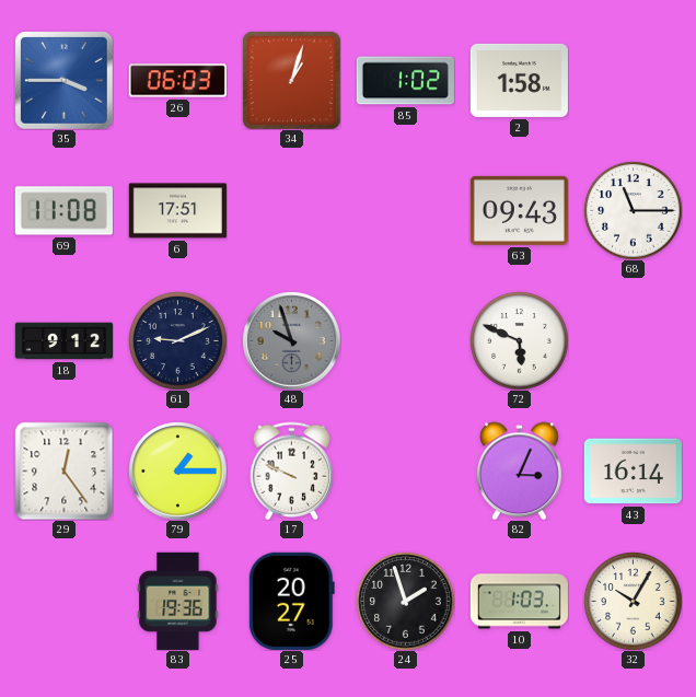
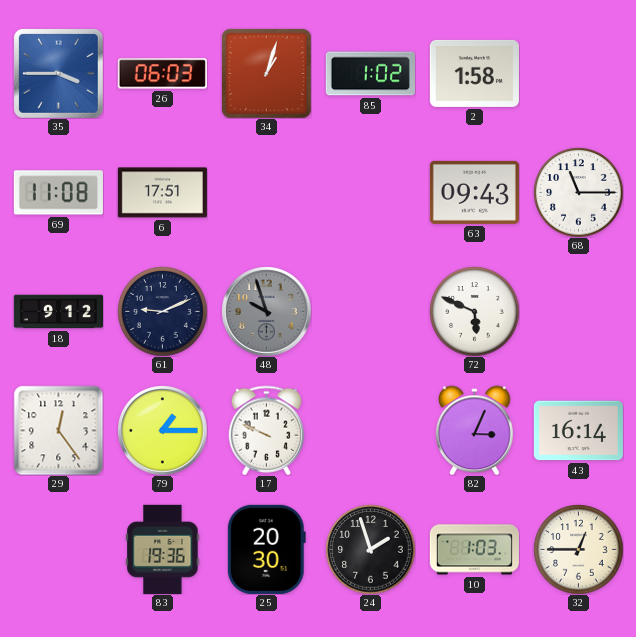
25: 20:27 -> 20:30
32: 10:05 -> 12:45
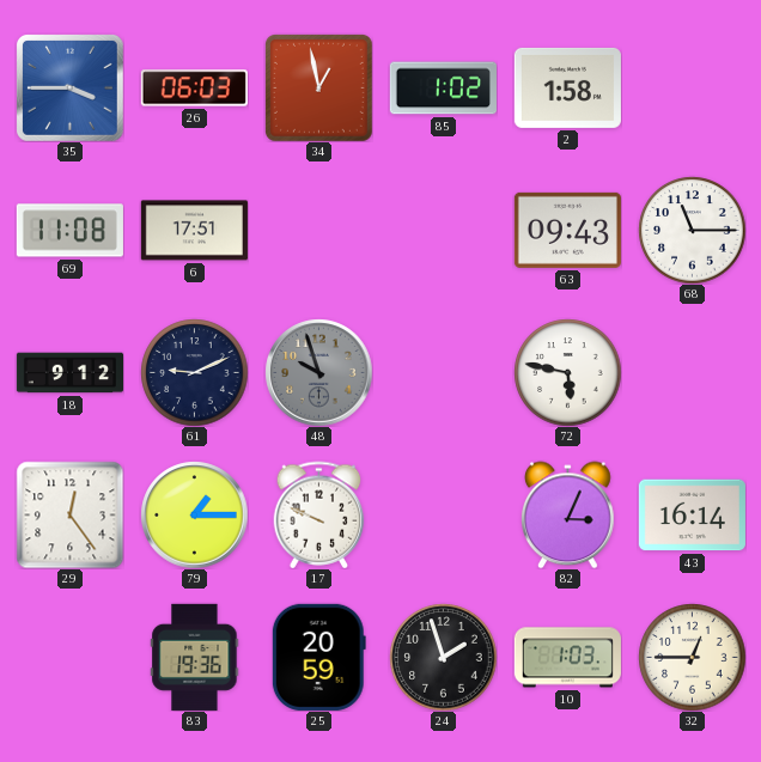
34: 1:03 -> 12:58
72: 5:49 -> 5:47
25: 20:30 -> 20:59
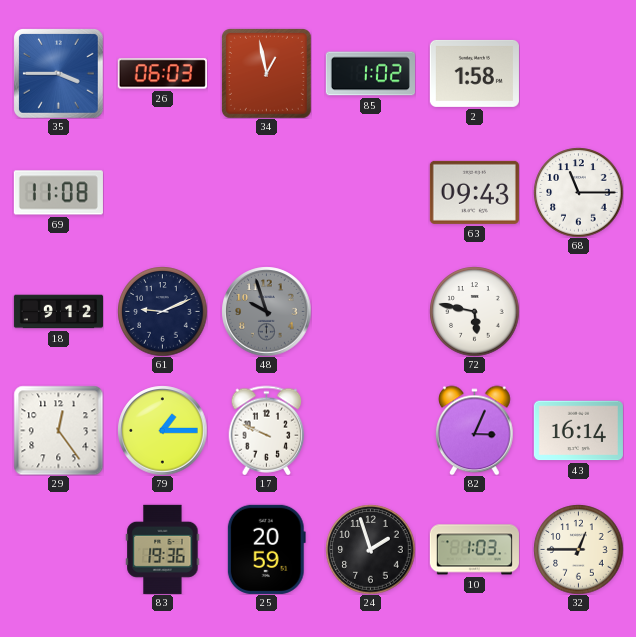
6: 17:51 -> none
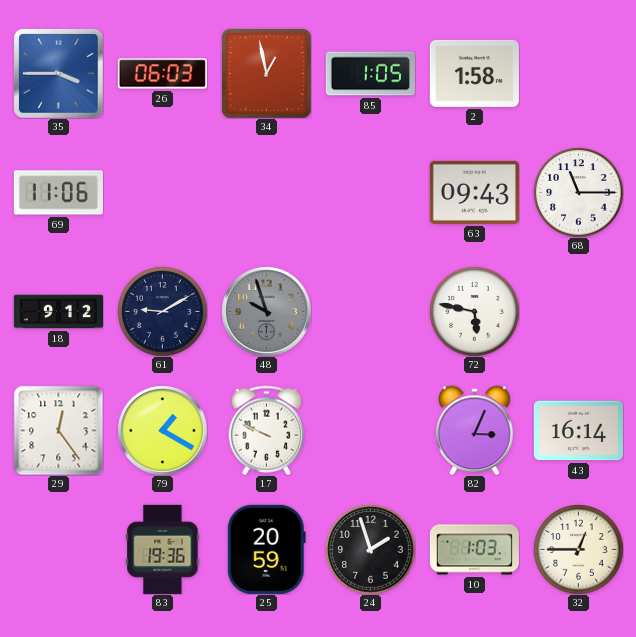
85: 1:02 -> 1:05
69: 11:08 -> 11:06
61: 9:11 -> 9:10
79: 1:15 -> 1:20
